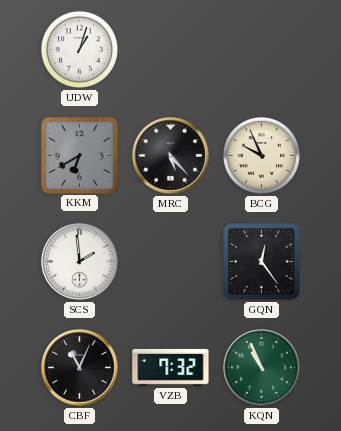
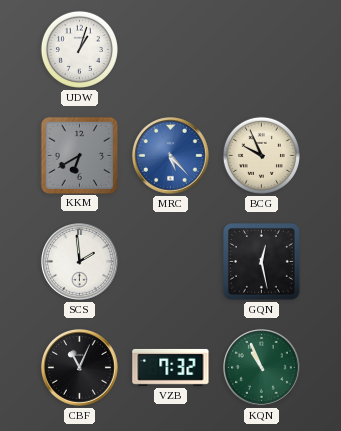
MRC dial: black -> blue
GQN: 12:24 -> 12:28
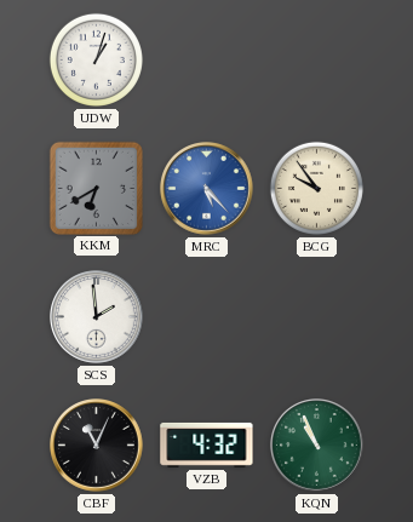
BCG: 9:56 -> 9:54
GQN: 12:28 -> none
VZB: 7:32 -> 4:32
